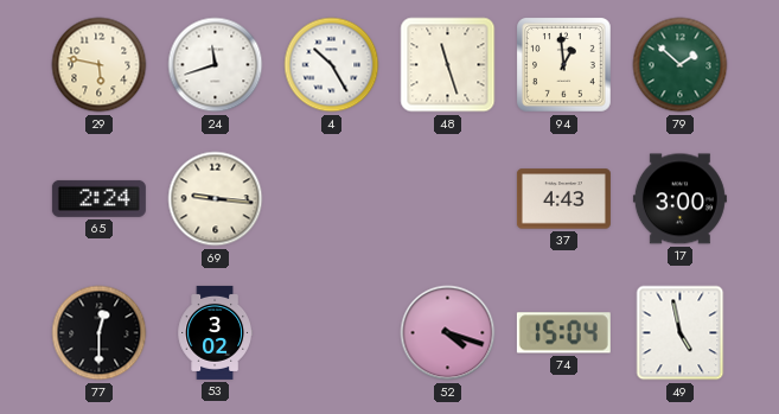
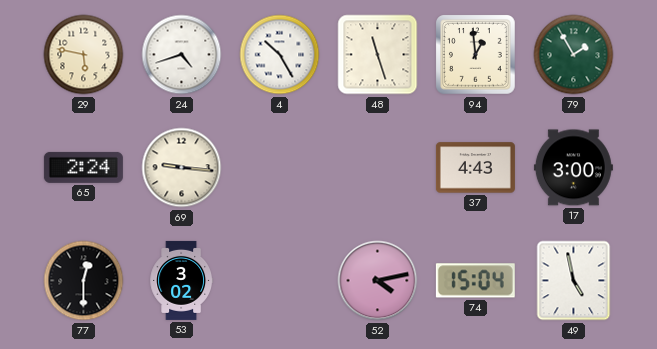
24: 11:42 -> 4:42
79: 1:52 -> 1:55
52: 4:18 -> 4:13
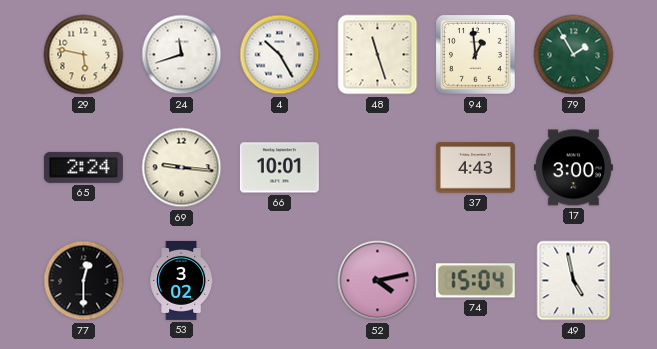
24: 4:42 -> 11:42
66: none -> 10:01
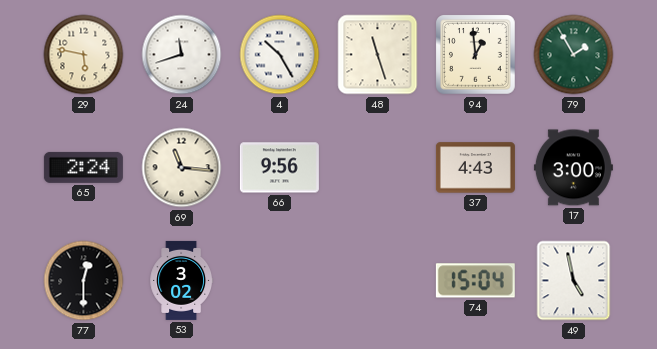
69: 9:16 -> 11:16
66: 10:01 -> 9:56
52: 4:13 -> none
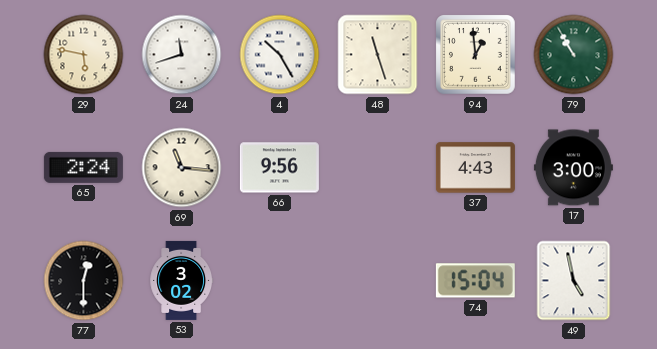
79: 1:55 -> 10:55
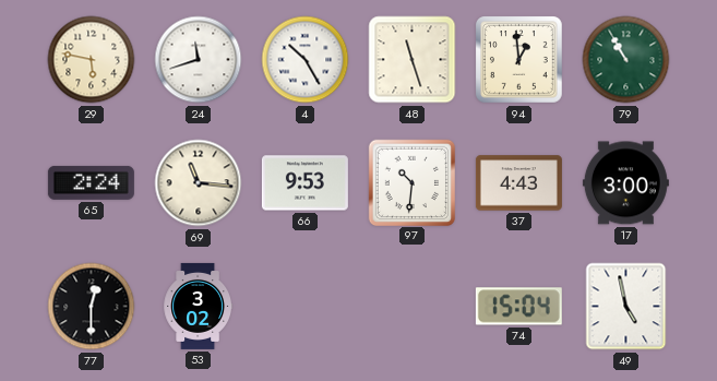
66: 9:56 -> 9:53
97: none -> 10:31
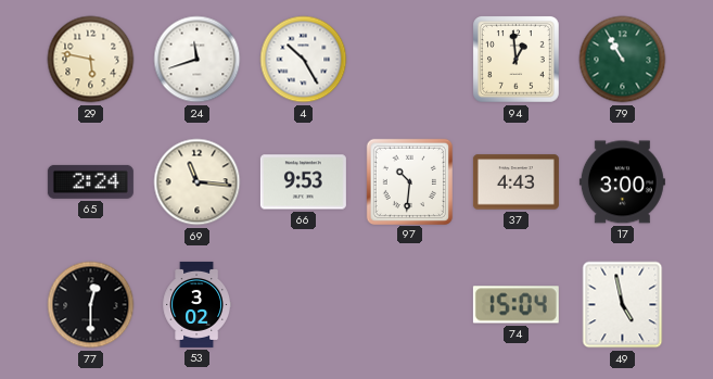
48: 11:27 -> none
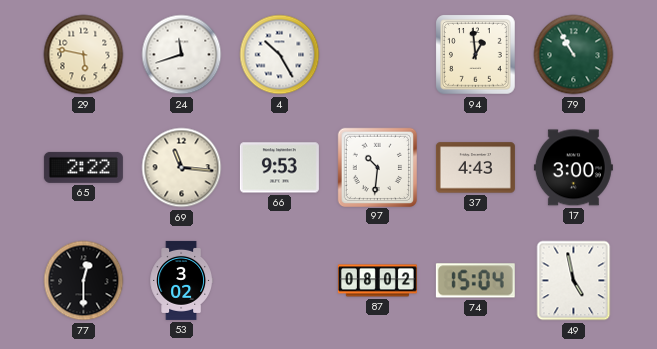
65: 2:24 -> 2:22
87: none -> 08:02
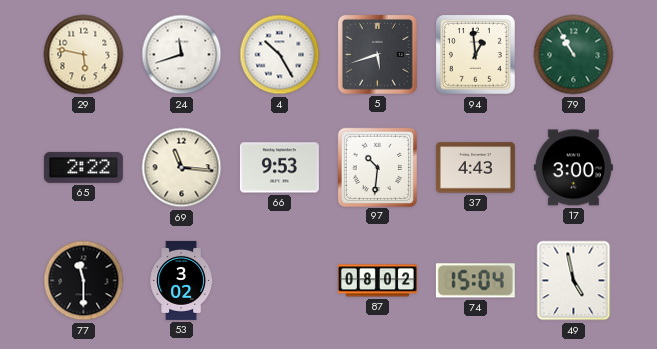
5: none -> 5:42
77: 12:30 -> 11:30
